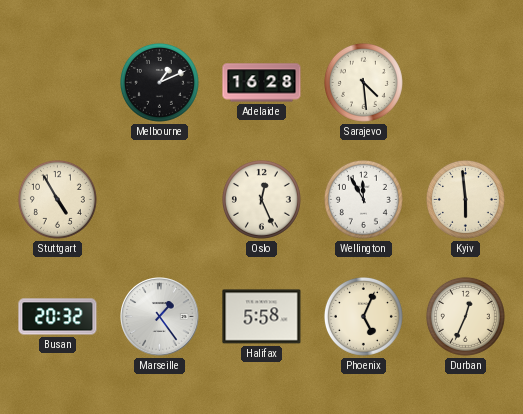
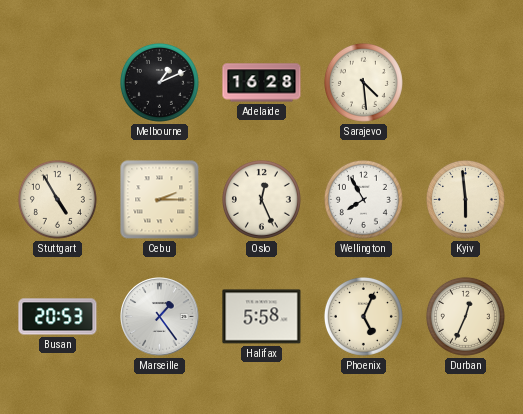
Cebu: none -> 2:15
Wellington: 11:55 -> 7:55
Busan: 20:32 -> 20:53
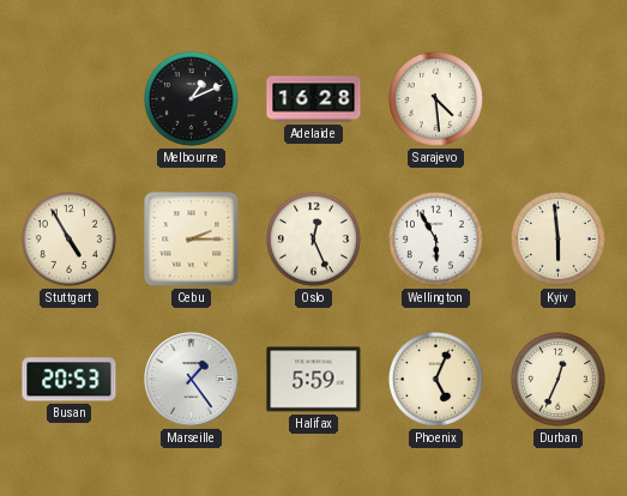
Wellington: 7:55 -> 5:55
Halifax: 5:58 -> 5:59
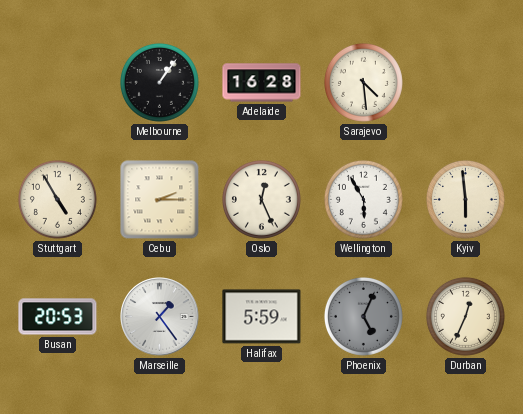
Melbourne: 1:11 -> 1:06
Phoenix dial: cream -> grey
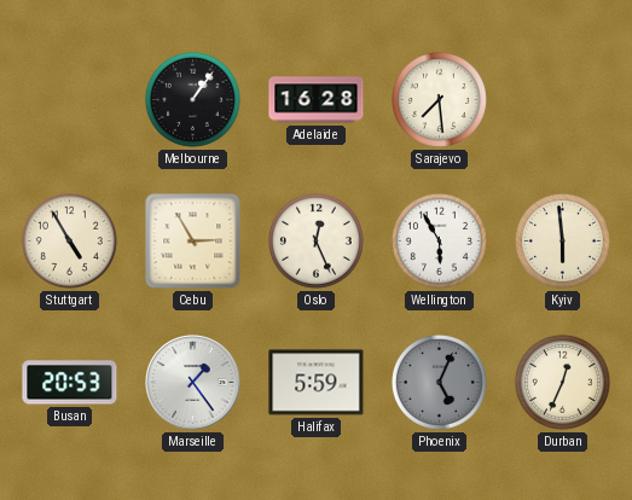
Sarajevo: 4:29 -> 7:29
Cebu: 2:15 -> 2:55
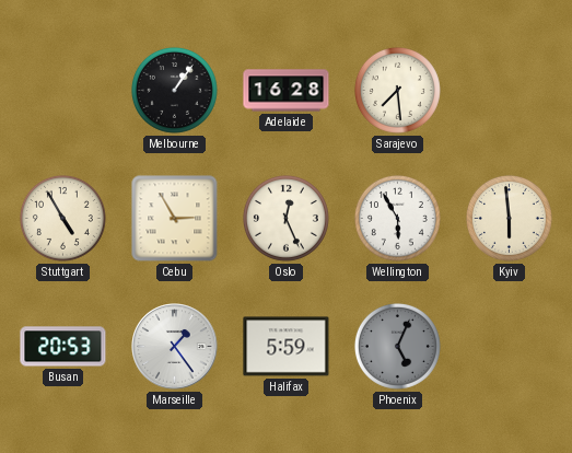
Durban: 12:34 -> none
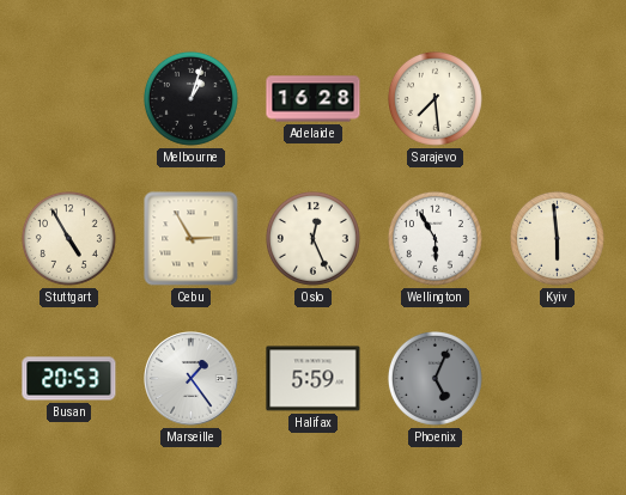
Melbourne: 1:06 -> 1:03
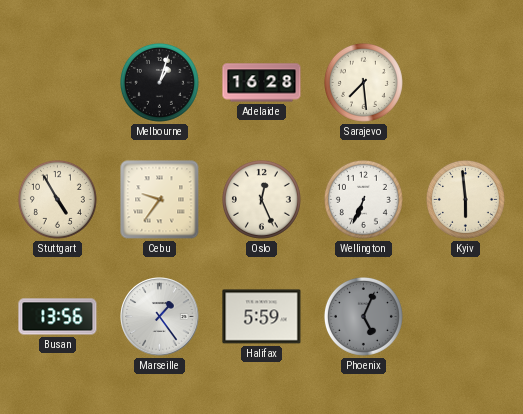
Cebu: 2:55 -> 9:36
Wellington: 5:55 -> 6:34
Busan: 20:53 -> 13:56
